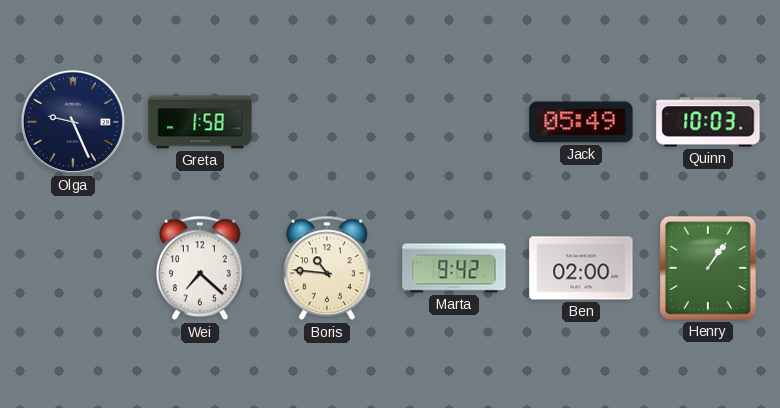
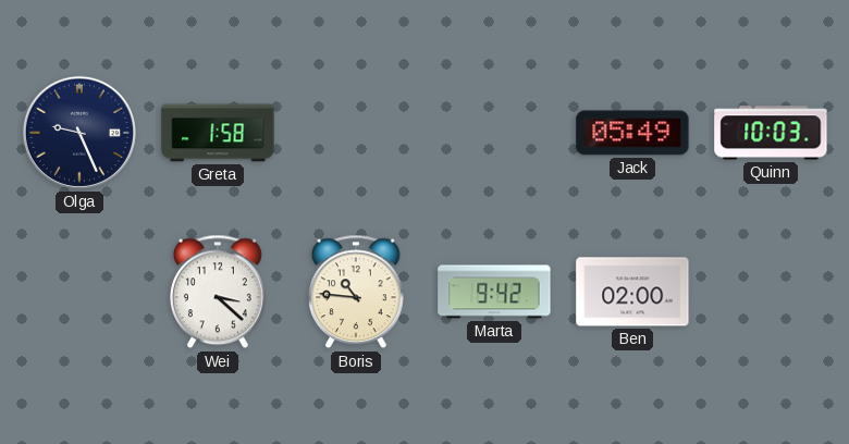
Wei: 7:22 -> 3:22
Henry: 1:06 -> none
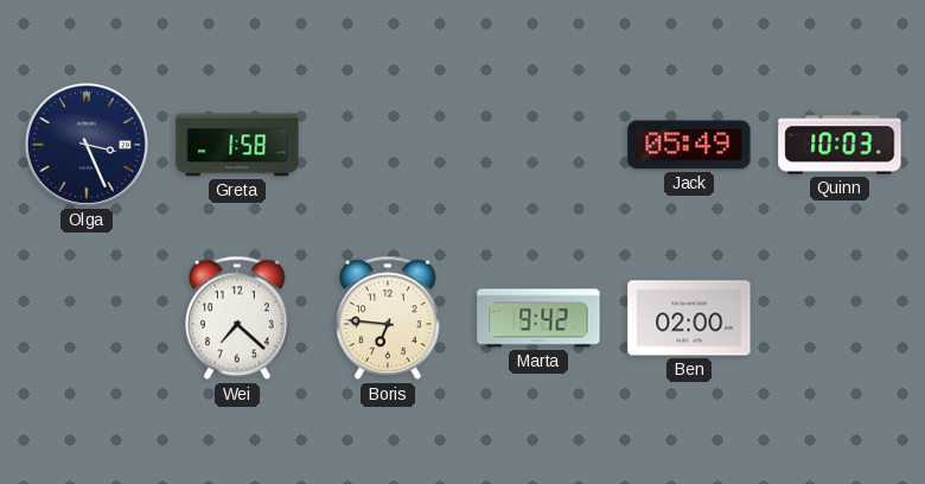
Olga: 9:26 -> 3:26
Wei: 3:22 -> 7:22
Boris: 10:46 -> 6:46
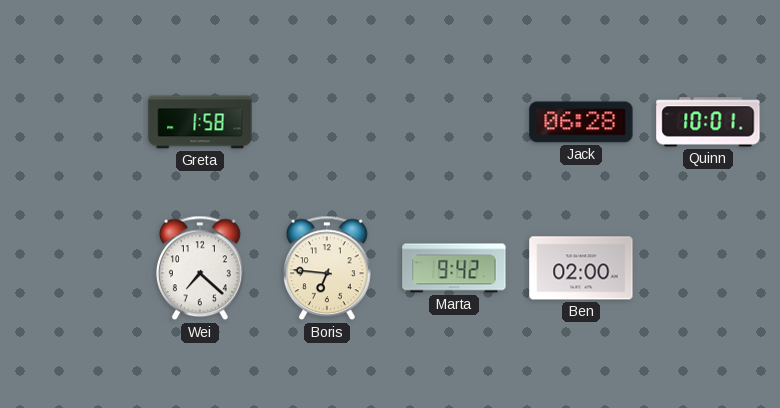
Olga: 3:26 -> none
Jack: 05:49 -> 06:28
Quinn: 10:03 -> 10:01
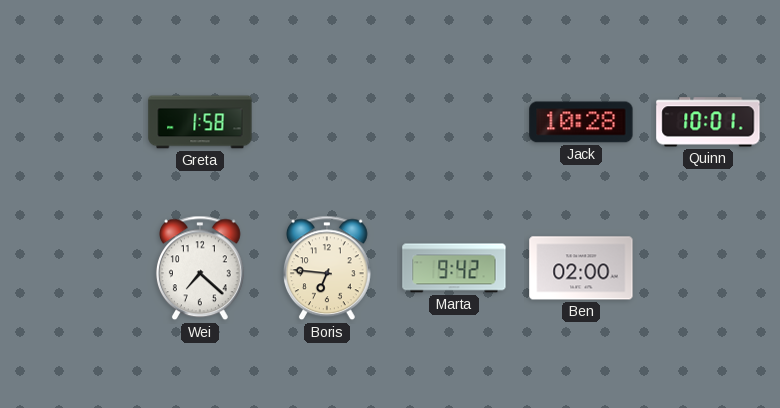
Jack: 06:28 -> 10:28
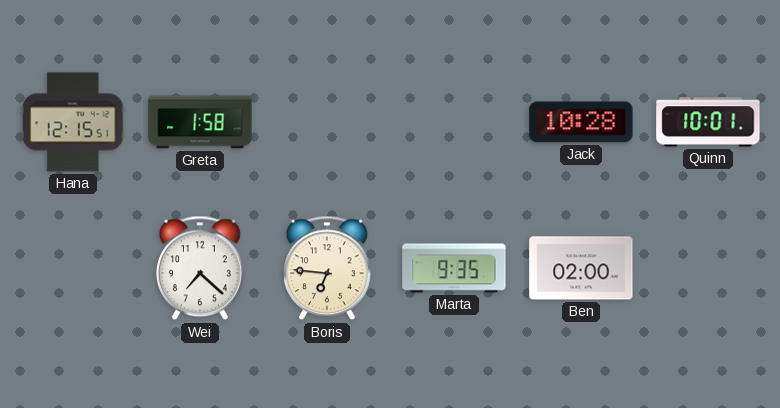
Hana: none -> 12:15
Marta: 9:42 -> 9:35
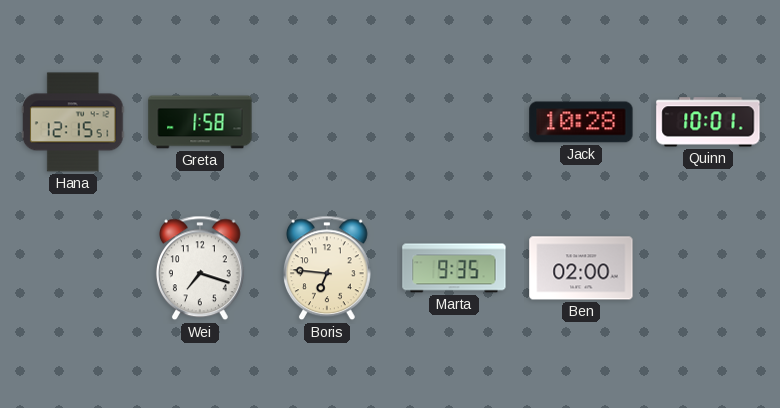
Wei: 7:22 -> 7:18
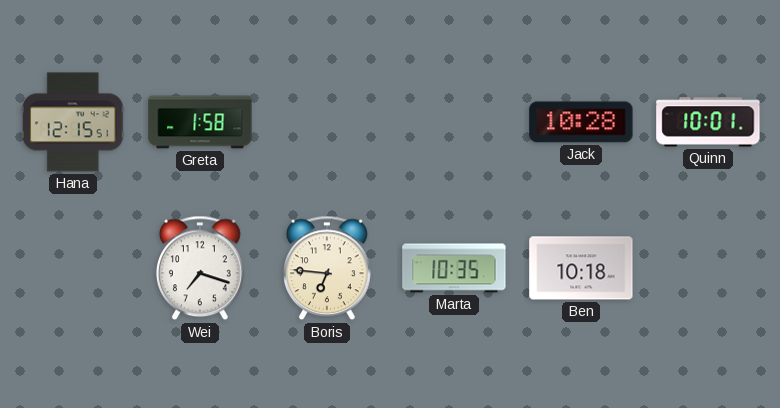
Marta: 9:35 -> 10:35
Ben: 02:00 -> 10:18
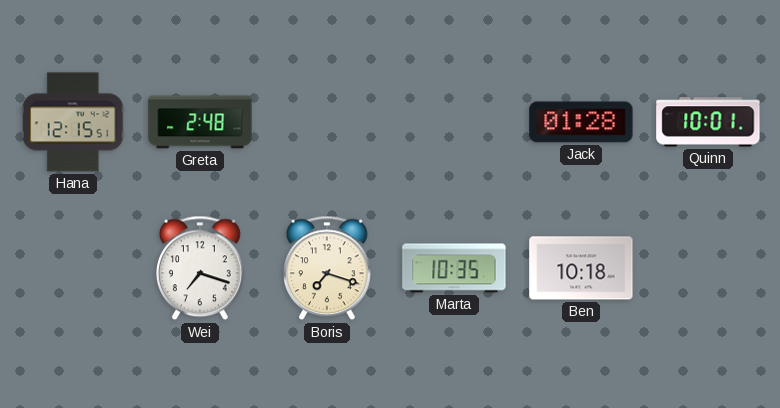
Greta: 1:58 -> 2:48
Jack: 10:28 -> 01:28
Boris: 6:46 -> 7:18
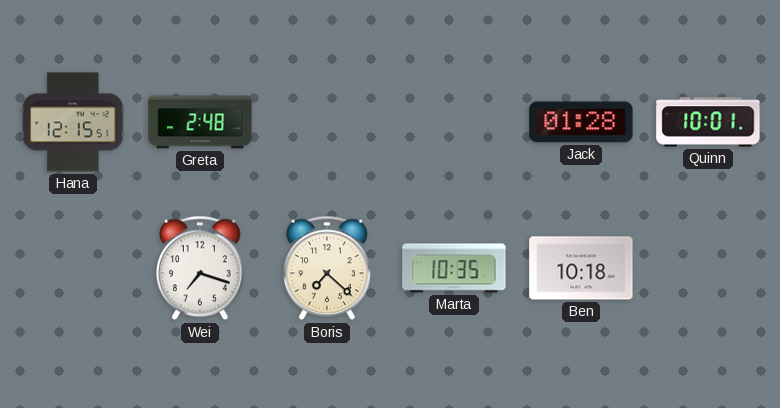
Boris: 7:18 -> 7:22
